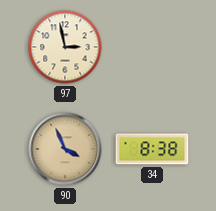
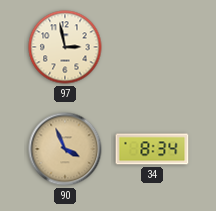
34: 8:38 -> 8:34
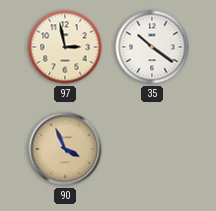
35: none -> 10:21
34: 8:34 -> none
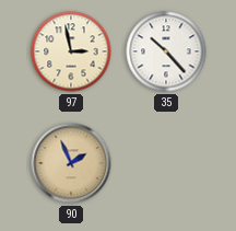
35: 10:21 -> 10:23
90: 3:56 -> 1:56
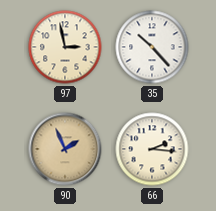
66: none -> 2:16
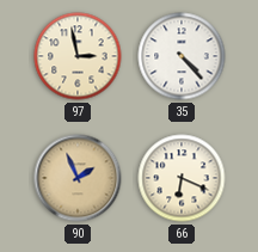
35: 10:23 -> 4:23
66: 2:16 -> 6:19
